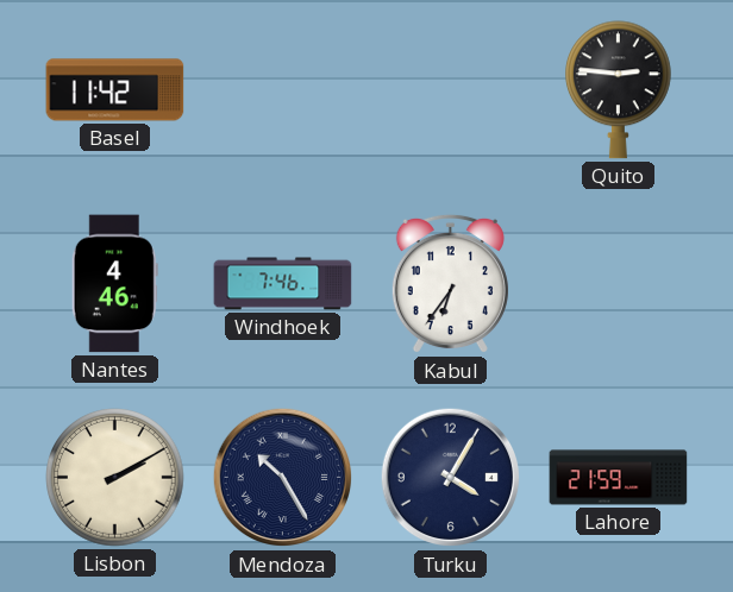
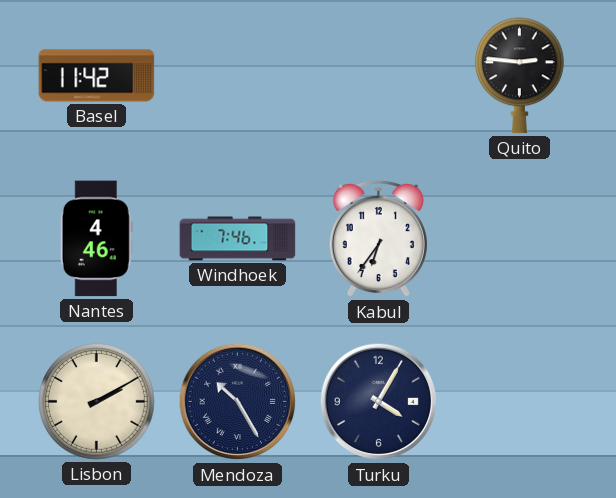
Lahore: 21:59 -> none
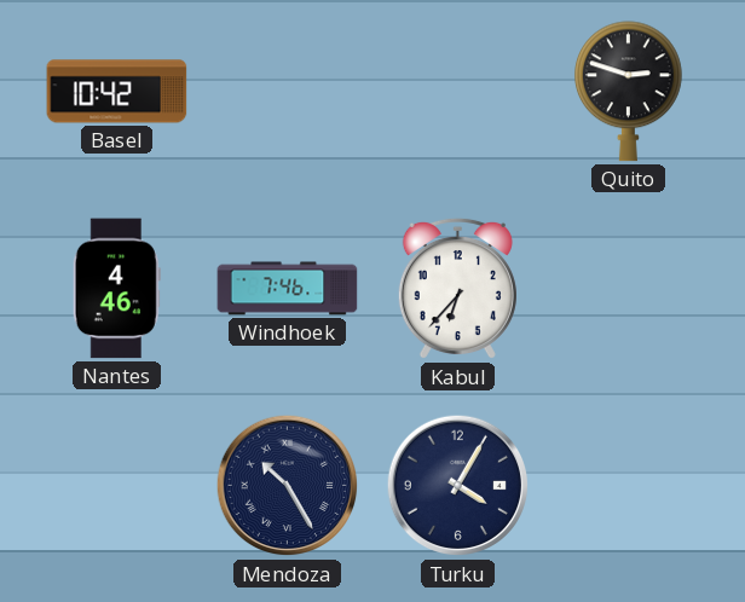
Basel: 11:42 -> 10:42
Quito: 2:46 -> 2:48
Kabul: 6:36 -> 6:37
Lisbon: 2:10 -> none
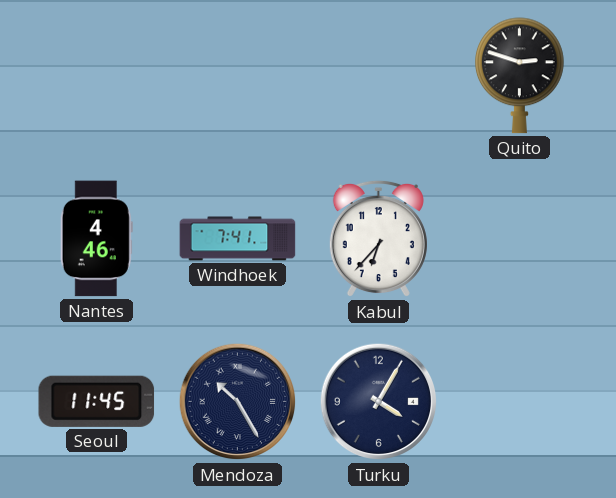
Basel: 10:42 -> none
Windhoek: 7:46 -> 7:41
Seoul: none -> 11:45
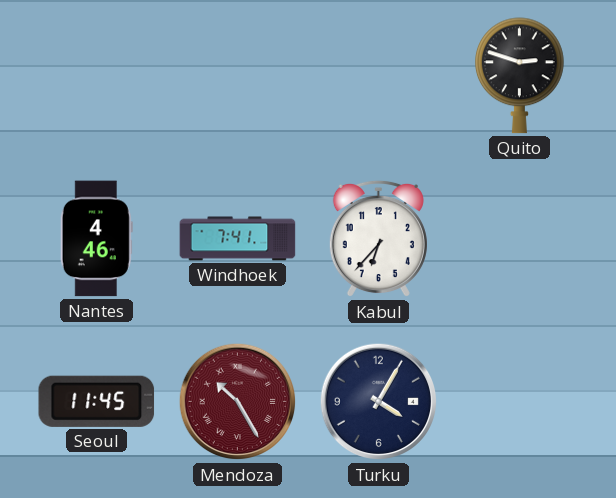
Mendoza dial: navy -> burgundy
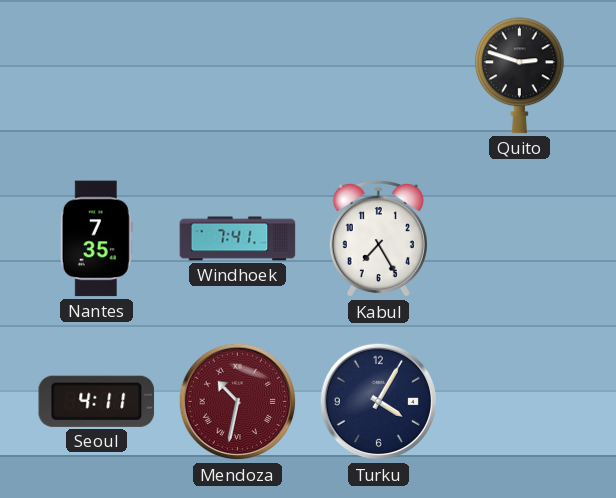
Nantes: 4:46 -> 7:35
Kabul: 6:37 -> 7:25
Seoul: 11:45 -> 4:11
Mendoza: 10:25 -> 10:32
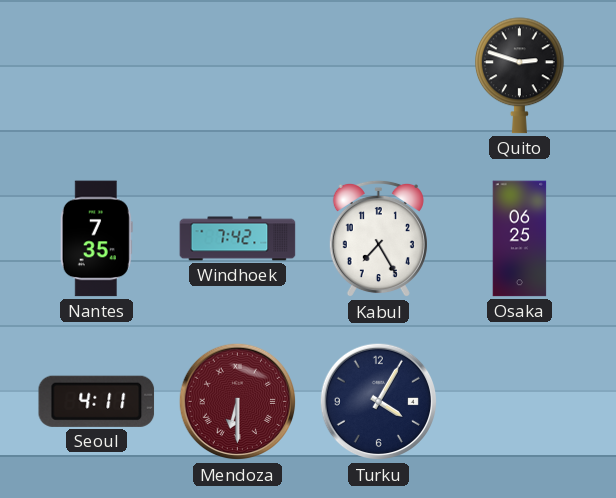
Windhoek: 7:41 -> 7:42
Osaka: none -> 06:25
Mendoza: 10:32 -> 6:30
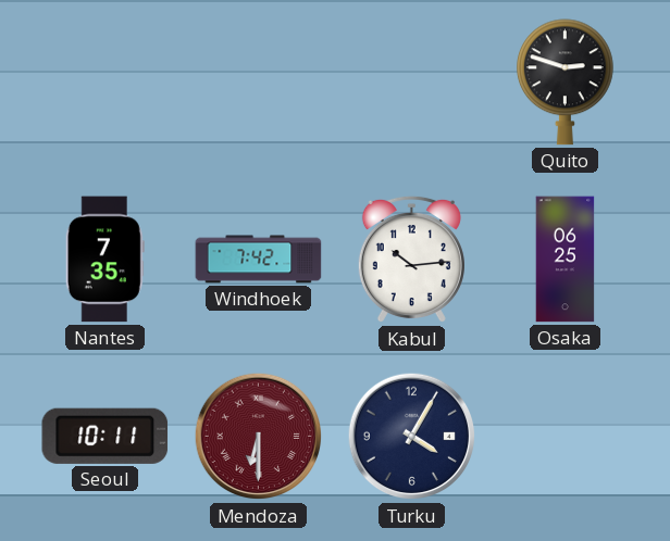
Kabul: 7:25 -> 10:14
Seoul: 4:11 -> 10:11
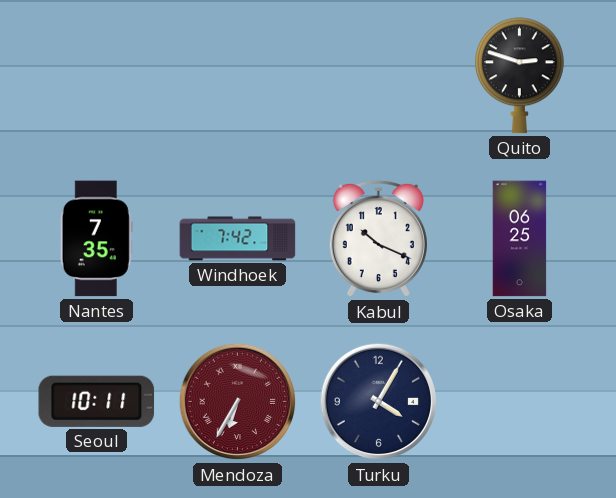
Kabul: 10:14 -> 10:19
Mendoza: 6:30 -> 6:35
